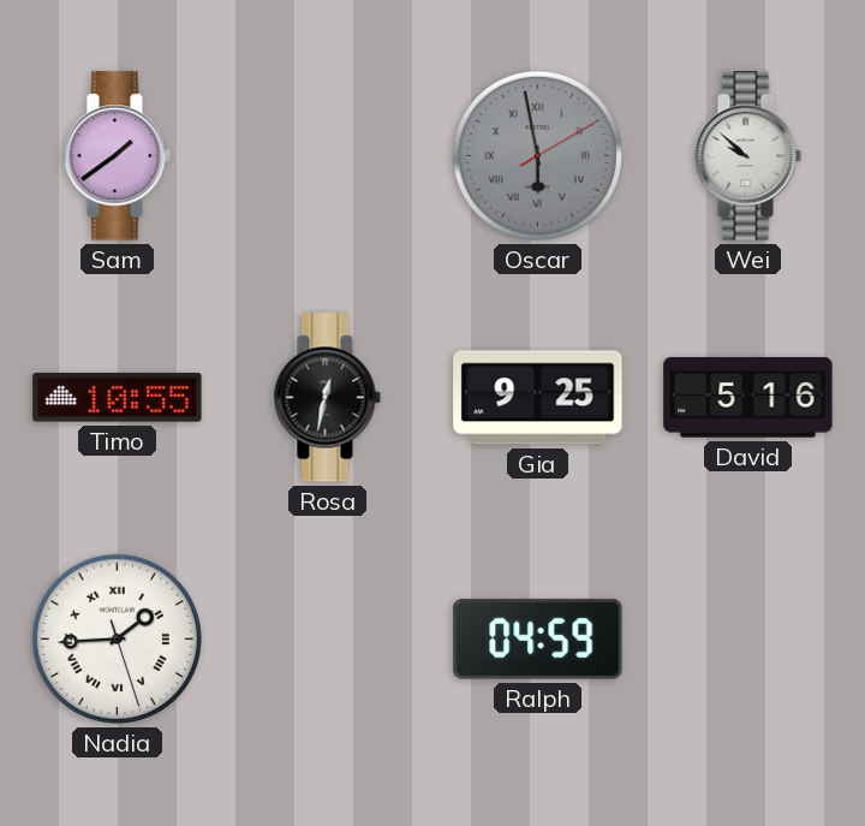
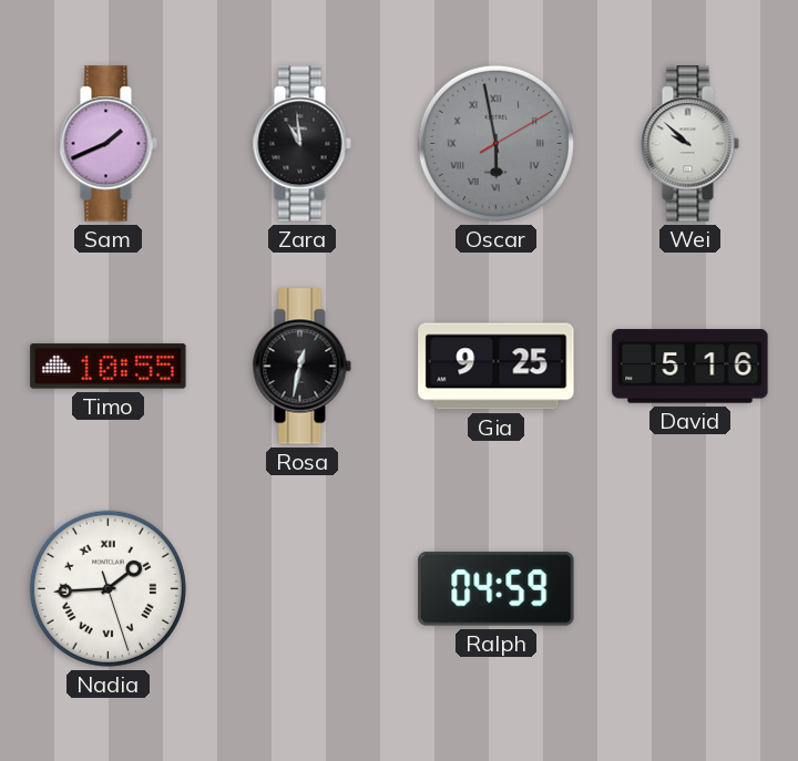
Sam: 1:39 -> 1:41
Zara: none -> 10:59
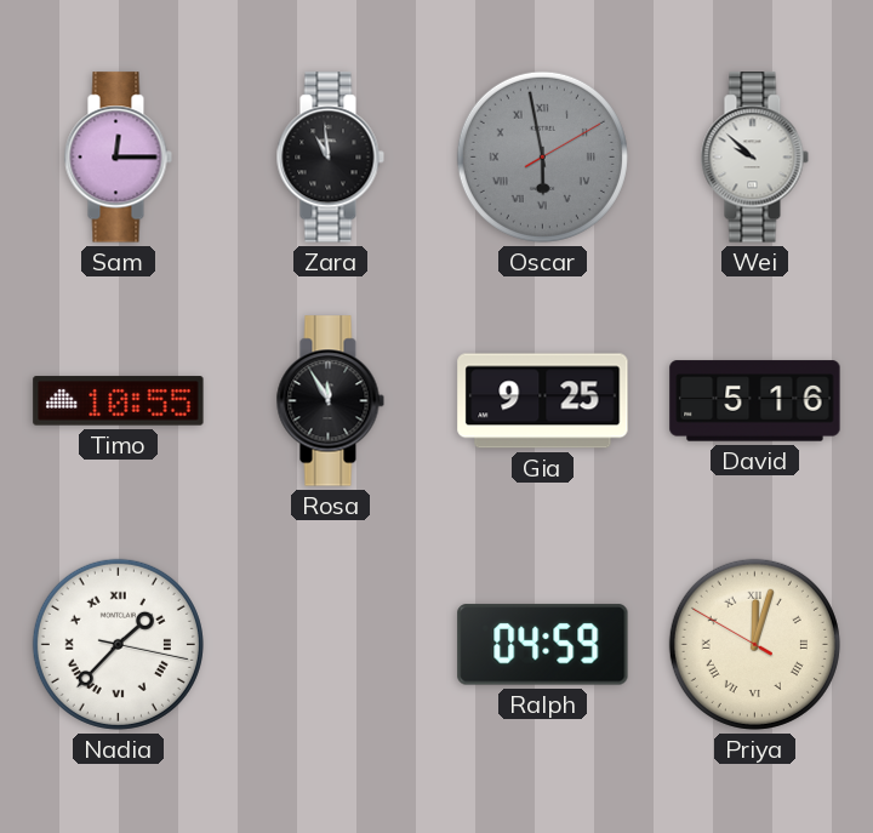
Sam: 1:41 -> 12:15
Rosa: 12:32 -> 11:55
Nadia: 1:44 -> 1:37
Priya: none -> 12:02
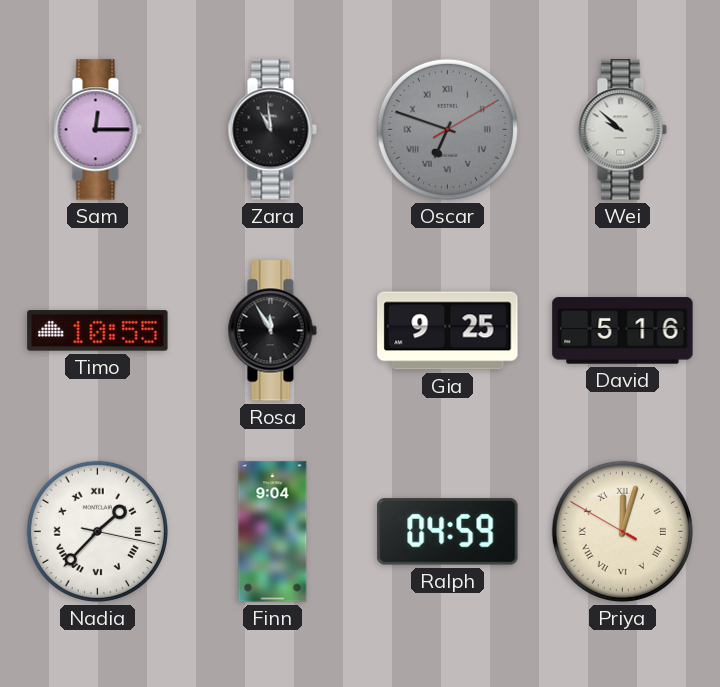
Oscar: 5:58 -> 6:48
Finn: none -> 9:04
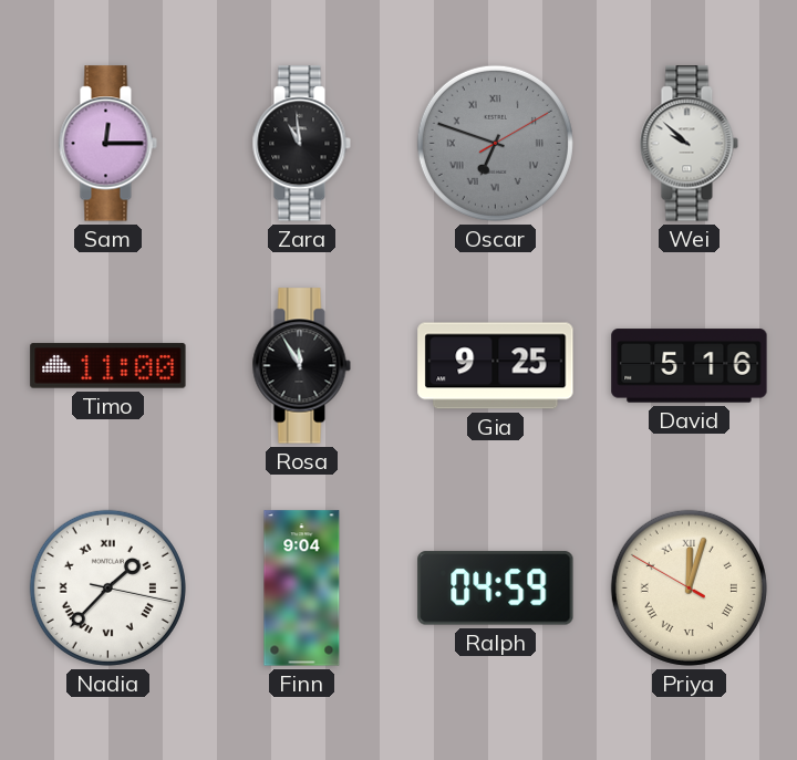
Timo: 10:55 -> 11:00
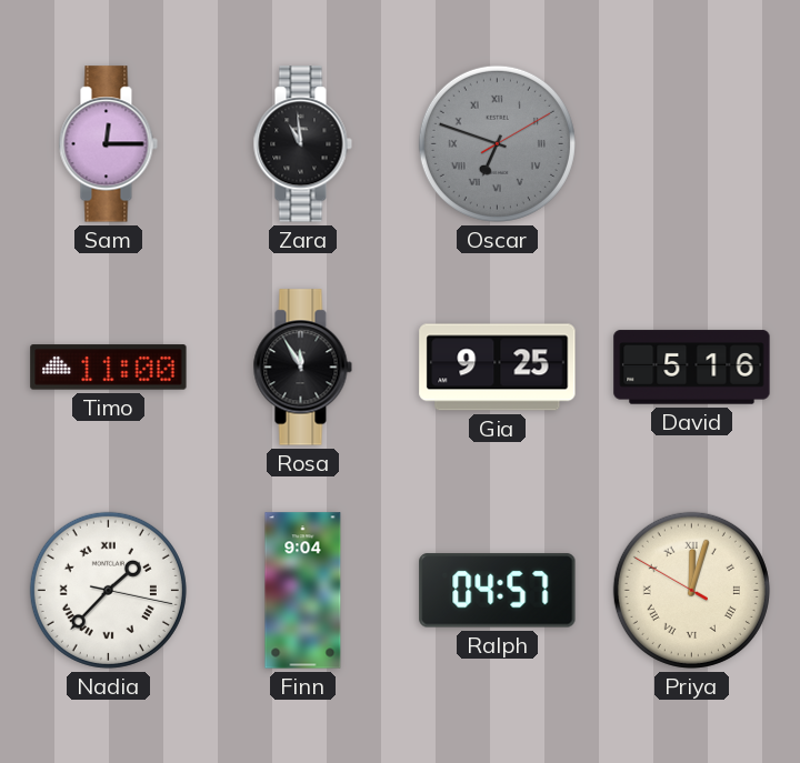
Wei: 9:52 -> none
Ralph: 04:59 -> 04:57
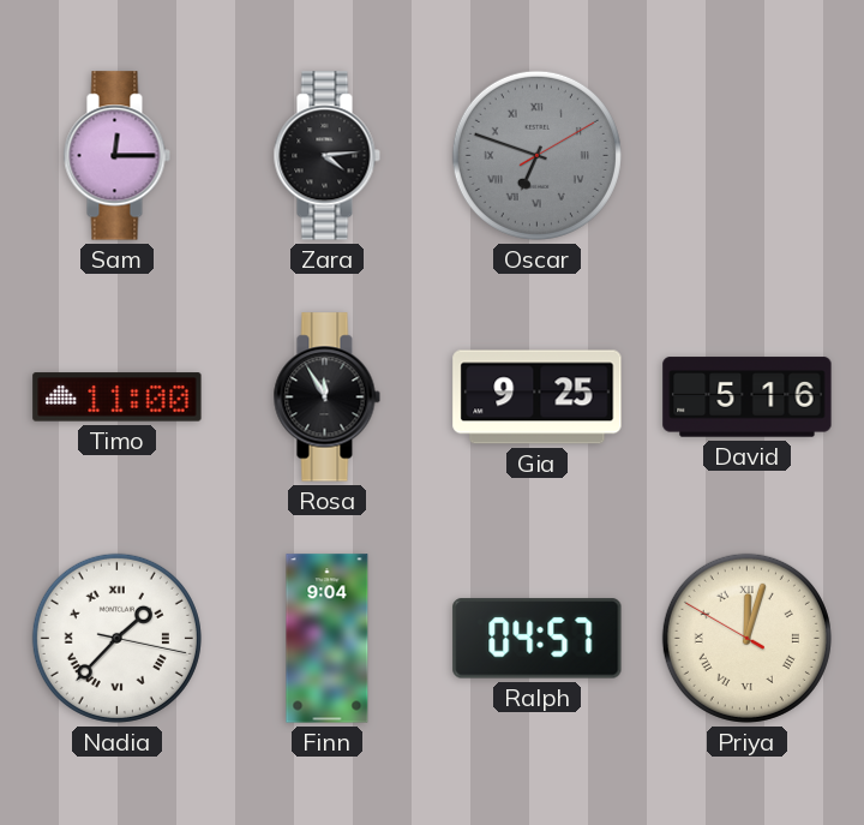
Zara: 10:59 -> 4:14
